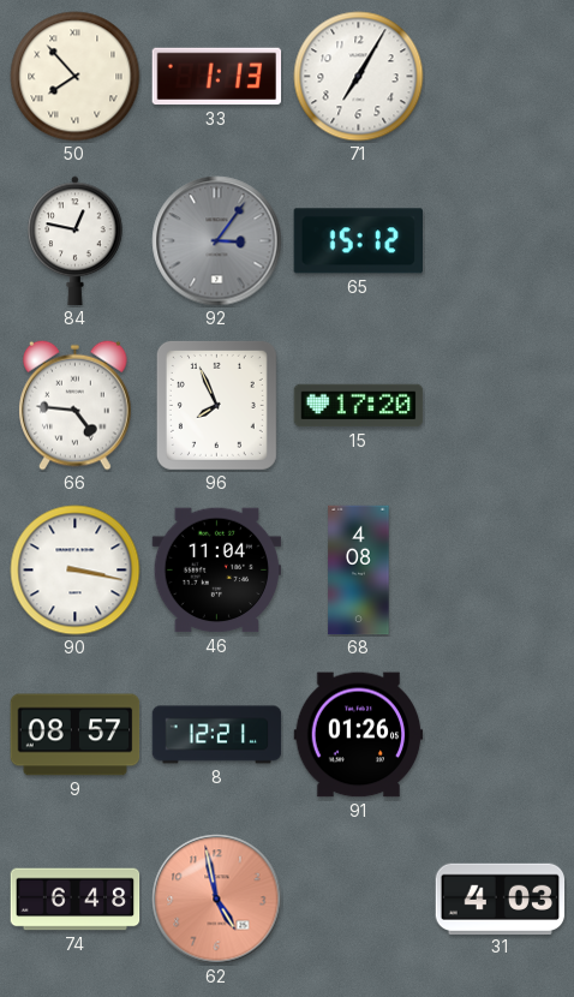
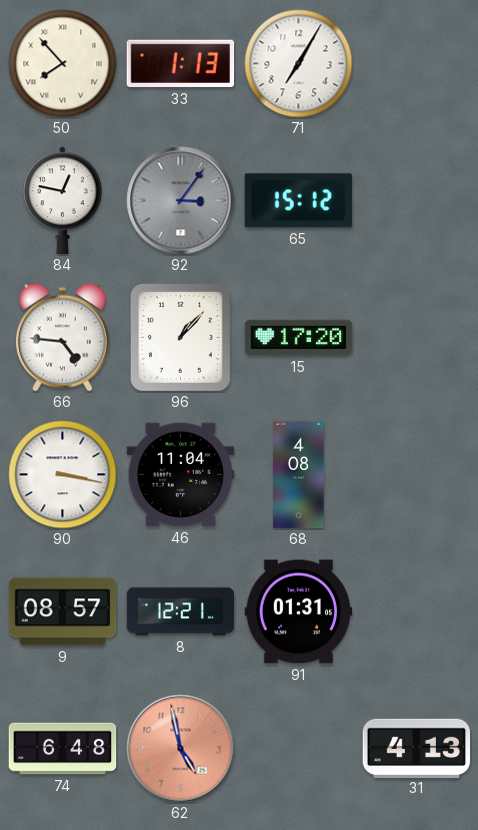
96: 7:56 -> 1:07
91: 01:26 -> 01:31
31: 4:03 -> 4:13
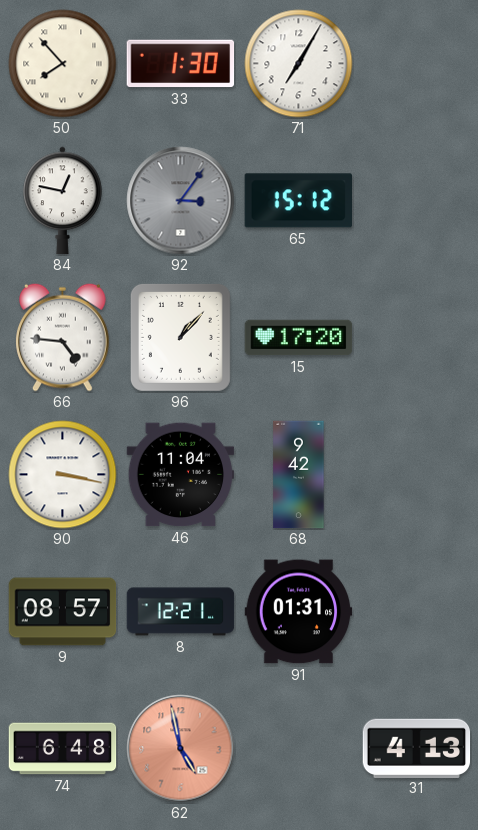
33: 1:13 -> 1:30
68: 4:08 -> 9:42
